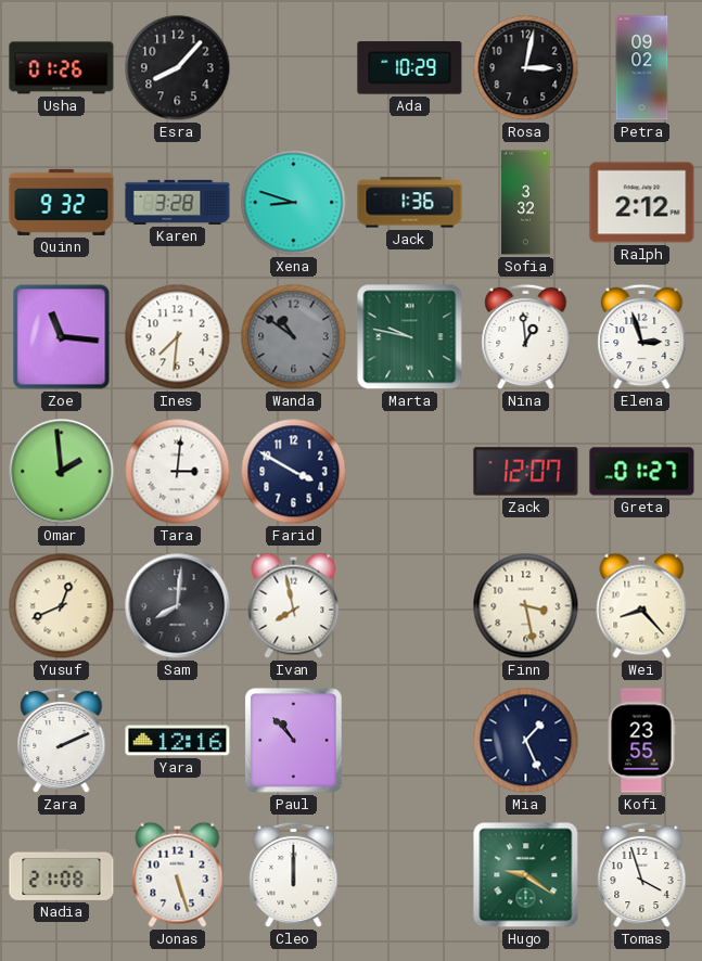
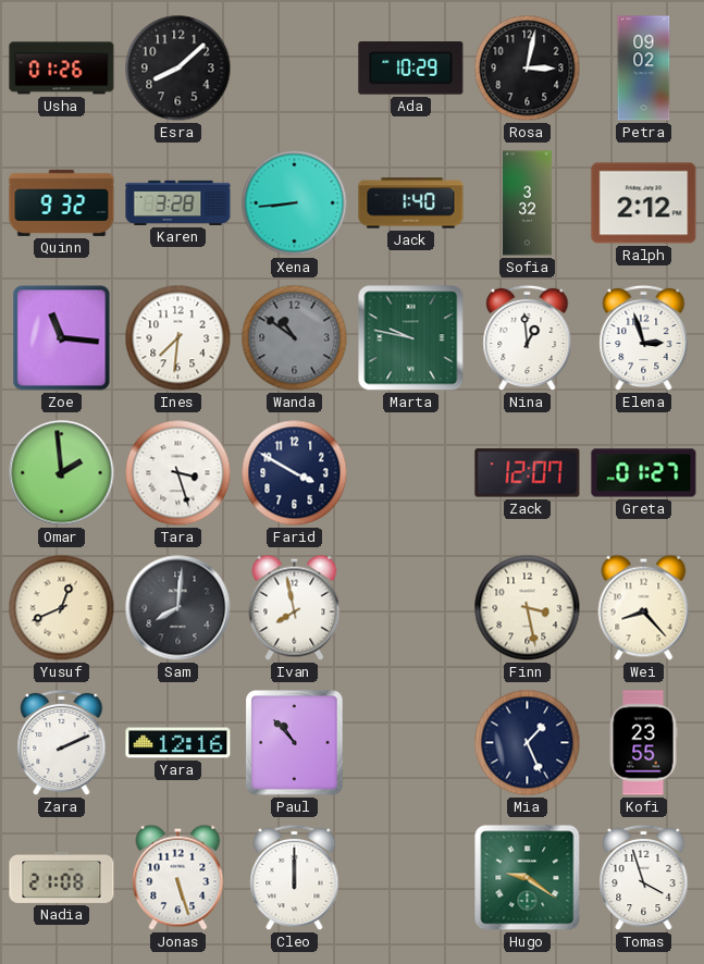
Esra: 8:07 -> 8:08
Xena: 8:48 -> 8:44
Jack: 1:36 -> 1:40
Tara: 3:01 -> 3:27
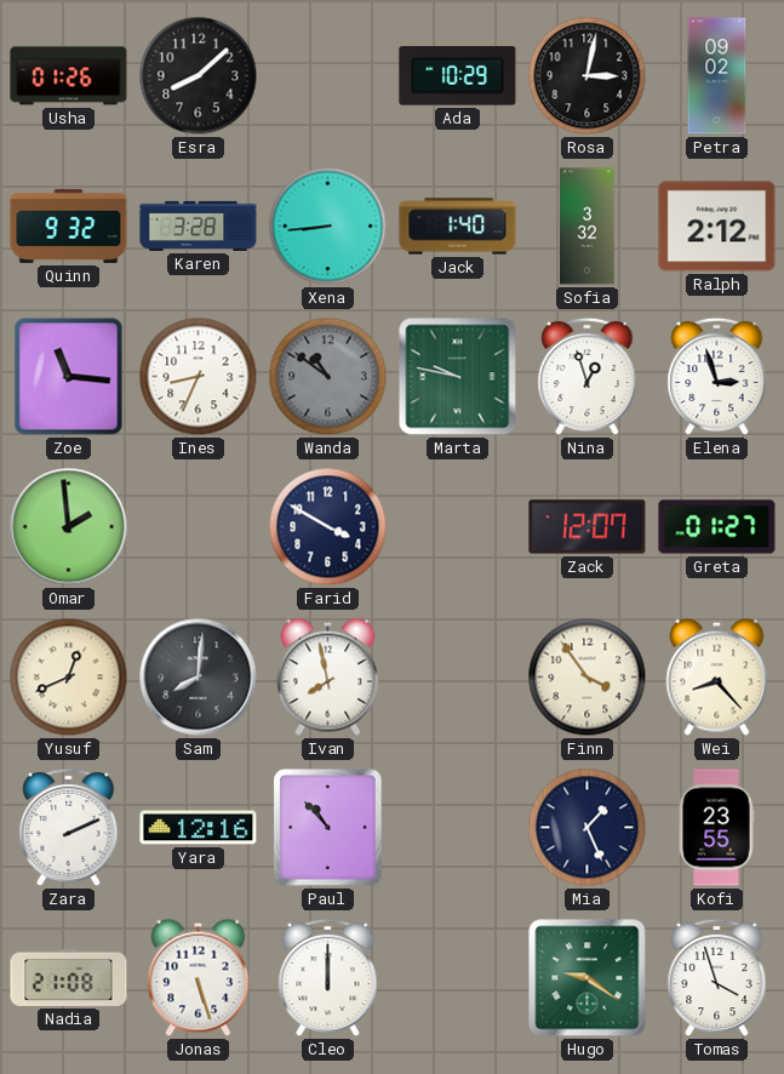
Ines: 7:31 -> 8:34
Nina: 12:59 -> 12:57
Tara: 3:27 -> none
Finn: 3:28 -> 3:54
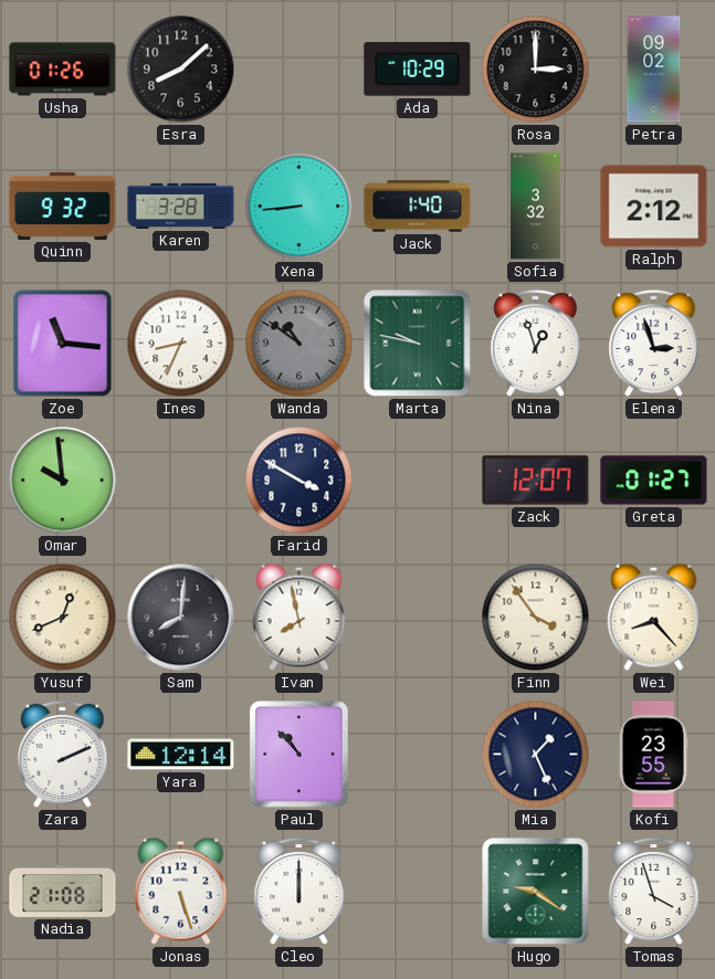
Rosa: 3:02 -> 3:00
Omar: 1:59 -> 9:59
Yara: 12:16 -> 12:14
